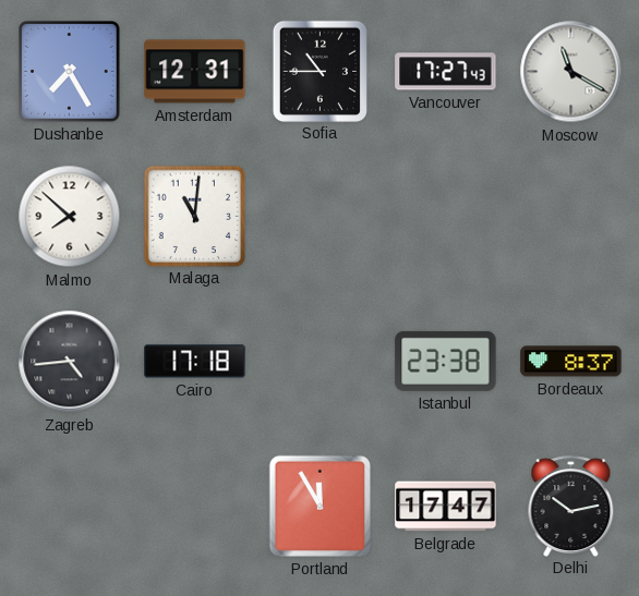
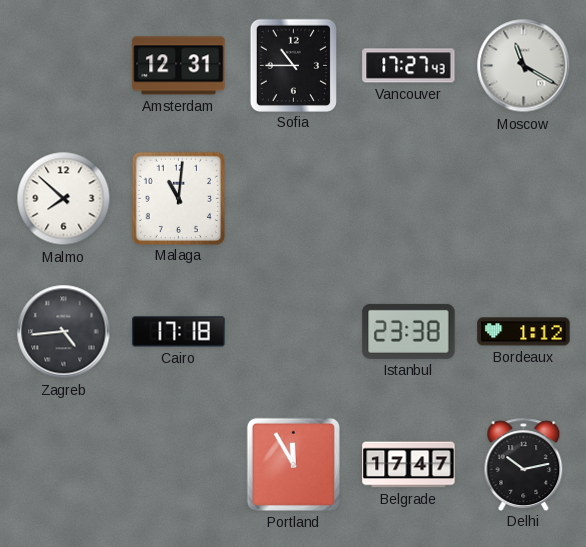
Dushanbe: 7:25 -> none
Bordeaux: 8:37 -> 1:12
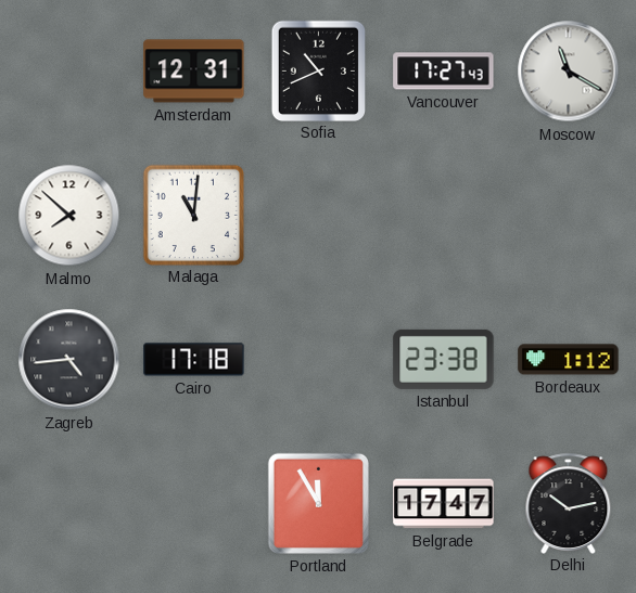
Sofia: 10:45 -> 10:41
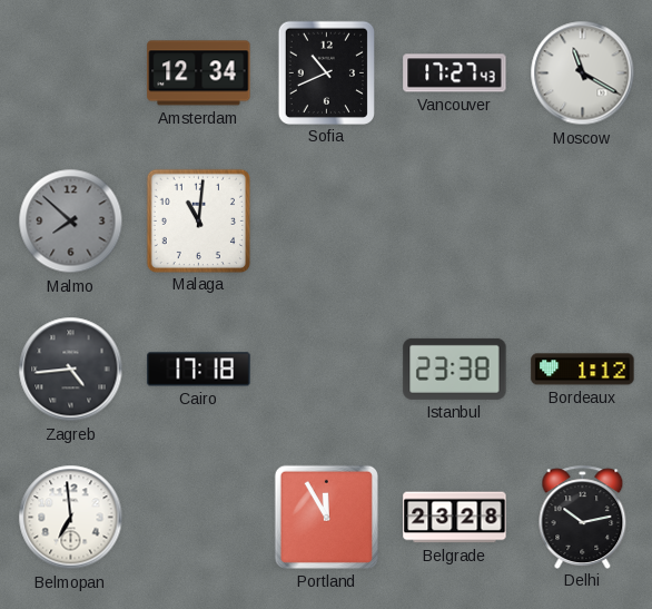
Amsterdam: 12:31 -> 12:34
Malmo dial: white -> grey
Belmopan: none -> 6:59
Belgrade: 17:47 -> 23:28
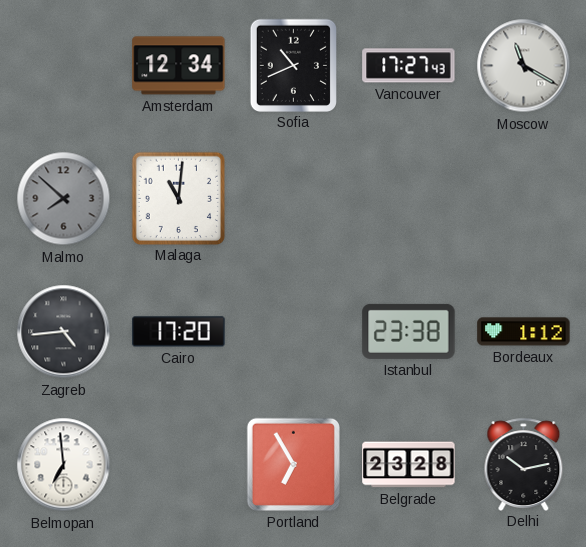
Cairo: 17:18 -> 17:20
Portland: 11:55 -> 6:55
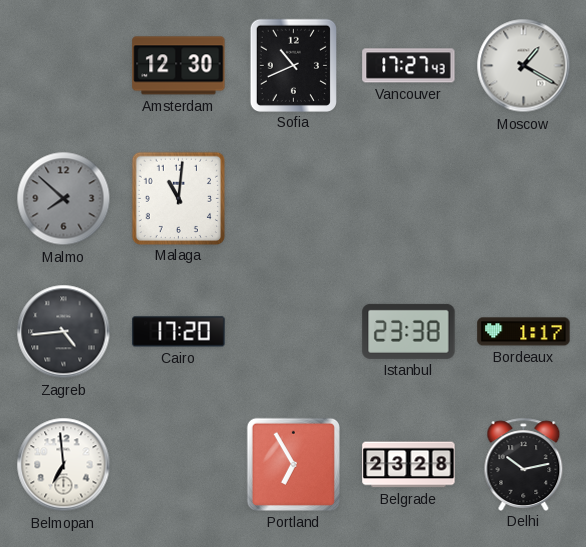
Amsterdam: 12:34 -> 12:30
Moscow: 11:20 -> 1:20
Bordeaux: 1:12 -> 1:17
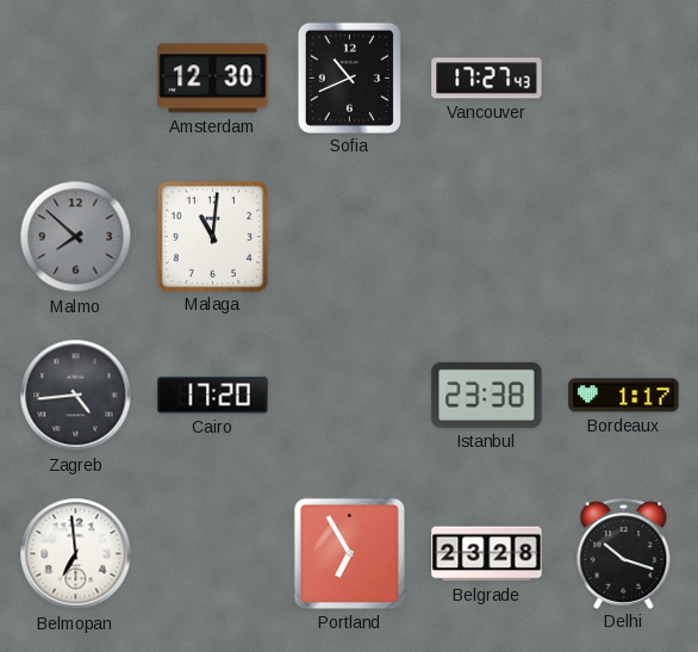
Moscow: 1:20 -> none
Delhi: 10:13 -> 10:18
